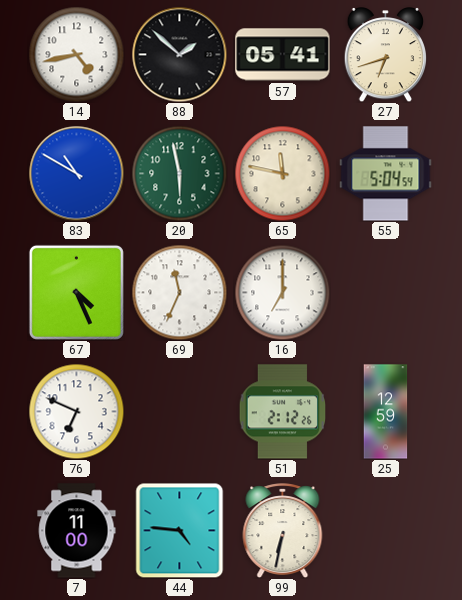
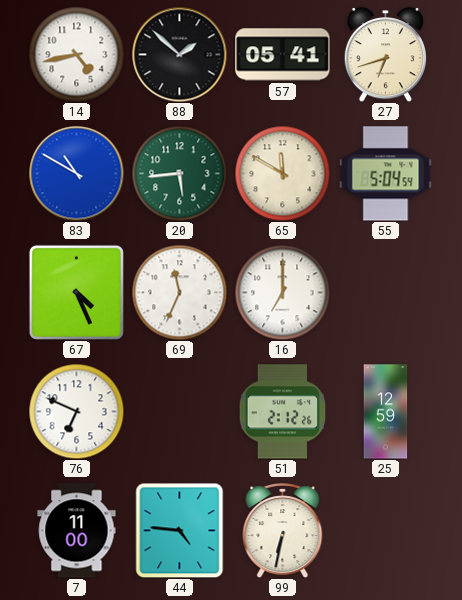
20: 5:58 -> 5:44
65: 11:47 -> 11:50
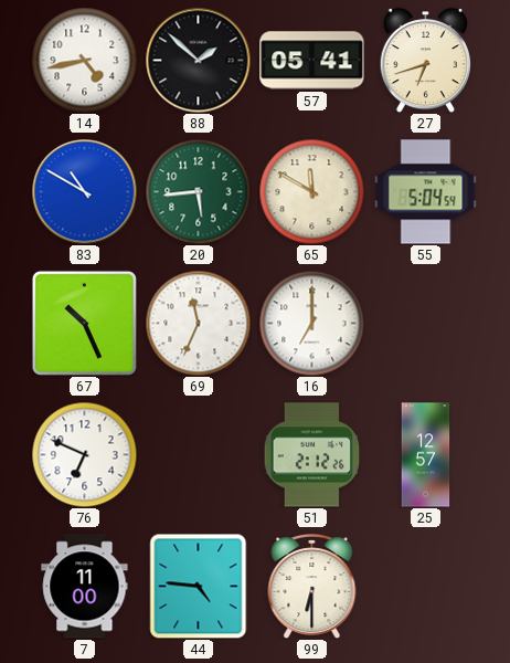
67: 4:26 -> 10:26
25: 12:59 -> 12:57
99: 6:32 -> 6:30
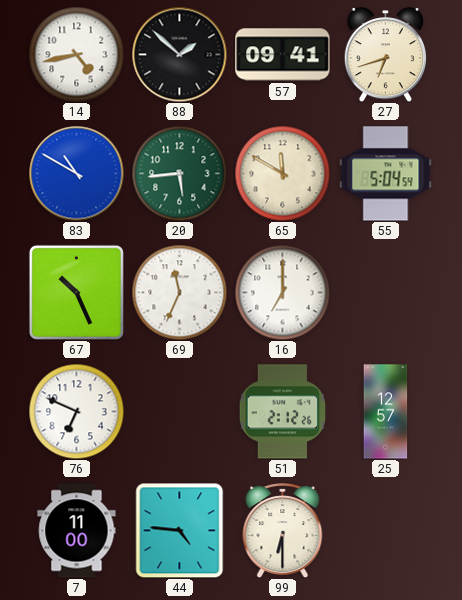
57: 05:41 -> 09:41
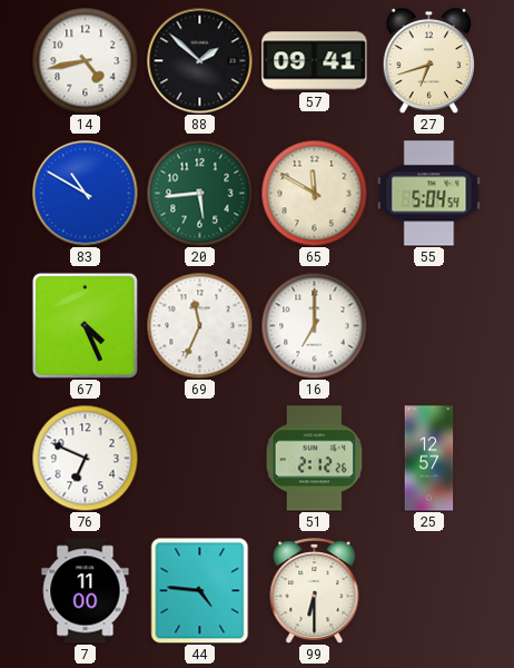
67: 10:26 -> 4:26
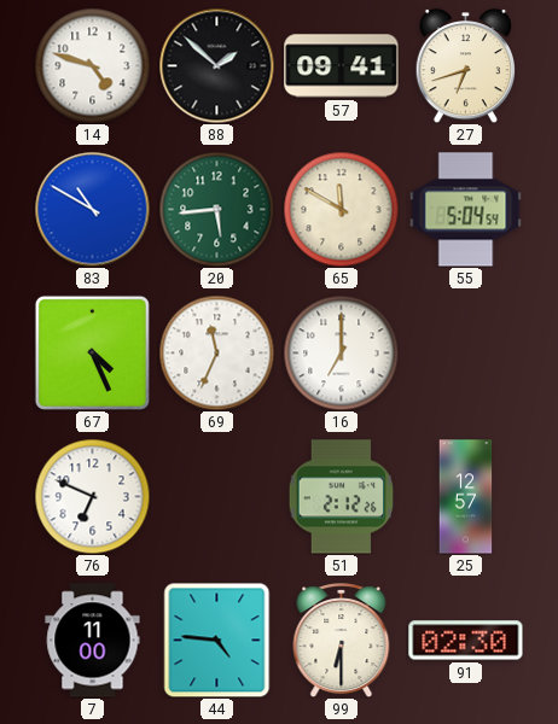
14: 4:43 -> 4:48
91: none -> 02:30
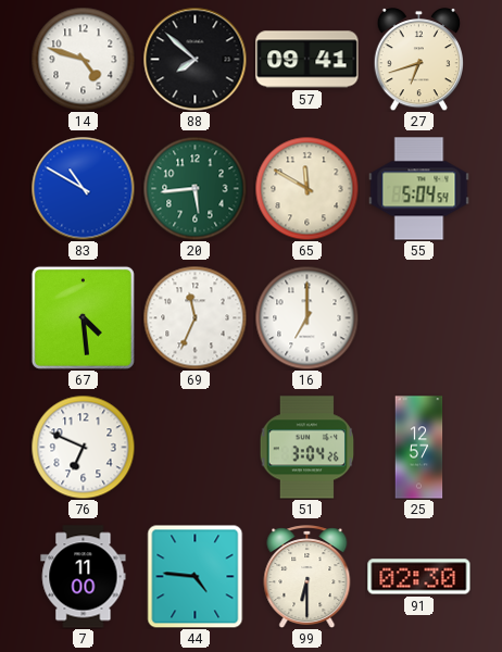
88: 1:52 -> 7:52
67: 4:26 -> 4:29
51: 2:12 -> 3:04
